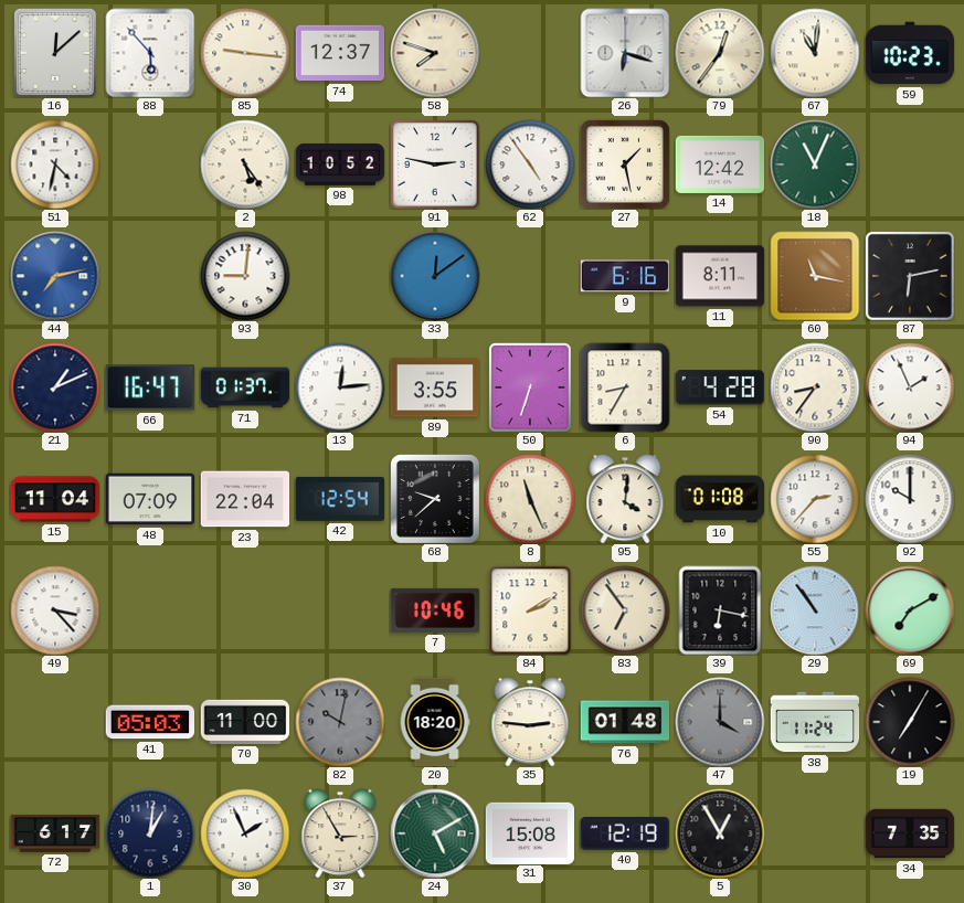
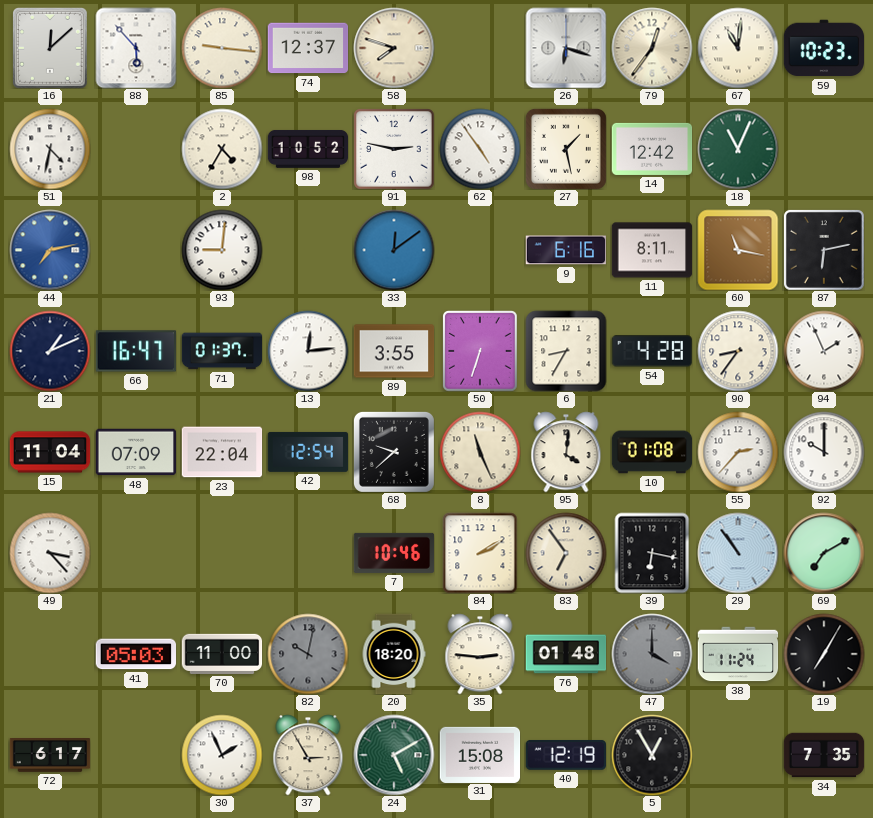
2: 5:24 -> 4:35
1: 1:01 -> none
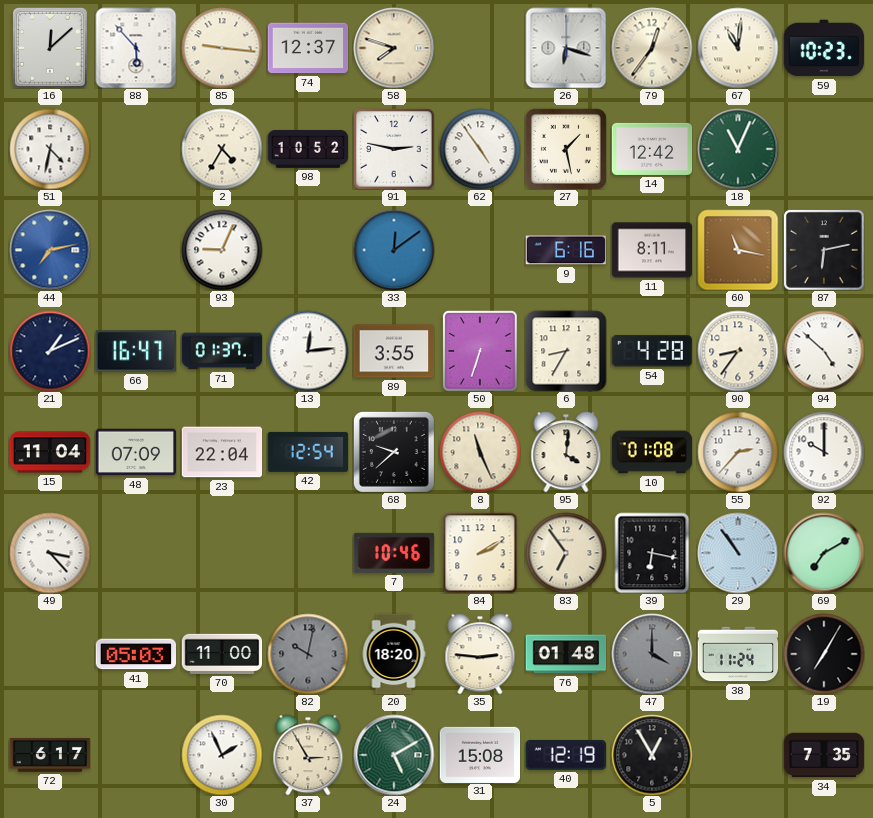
93: 9:01 -> 9:04
94: 1:56 -> 4:52
